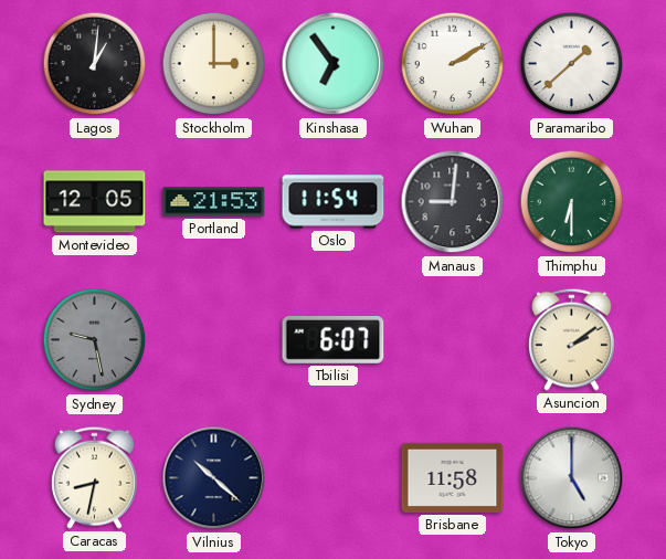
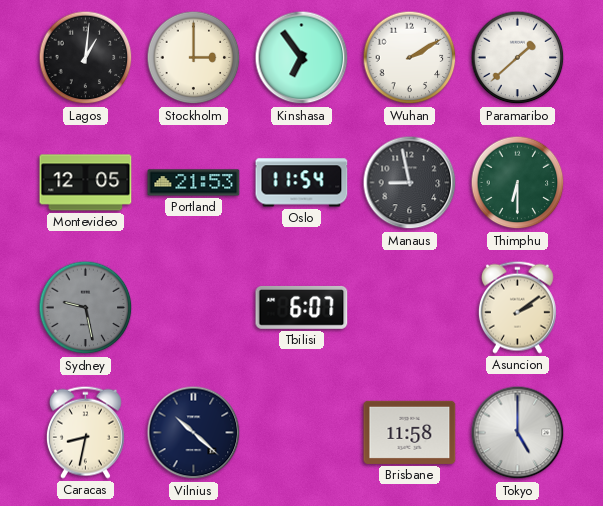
Manaus: 9:01 -> 8:58
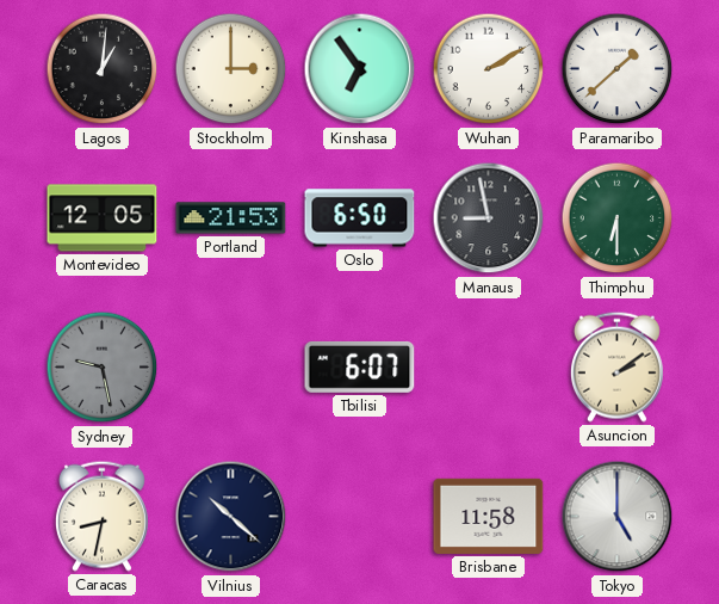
Oslo: 11:54 -> 6:50
